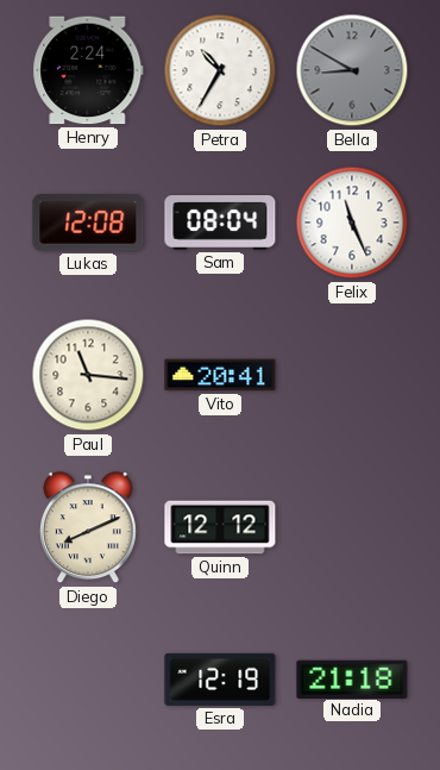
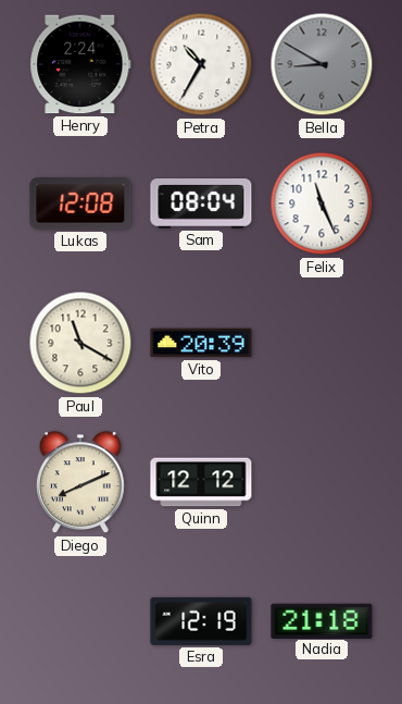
Paul: 11:16 -> 11:20
Vito: 20:41 -> 20:39
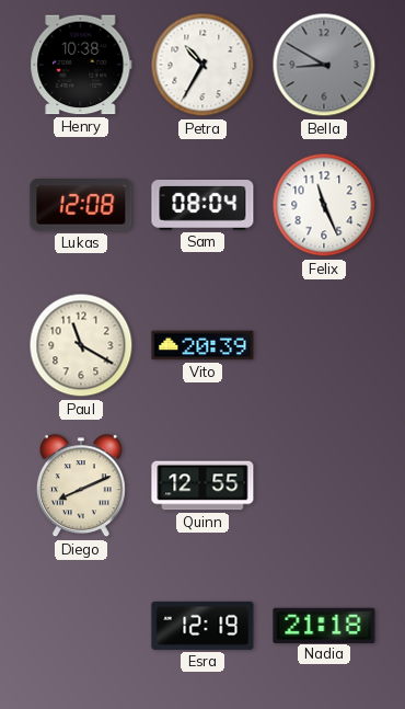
Henry: 2:24 -> 10:38
Quinn: 12:12 -> 12:55
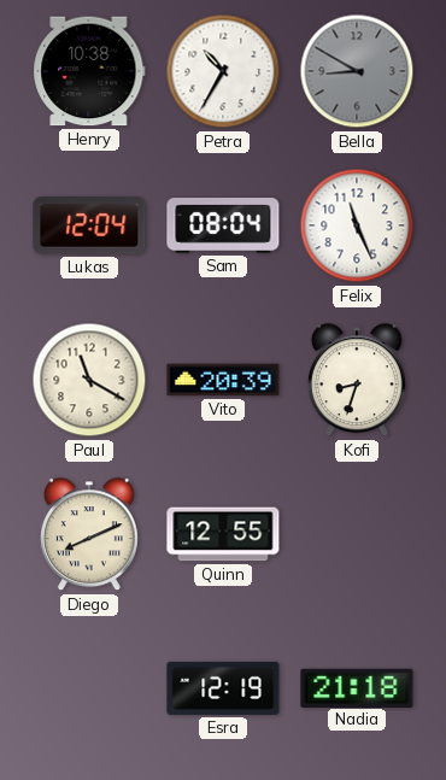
Lukas: 12:08 -> 12:04
Kofi: none -> 8:33
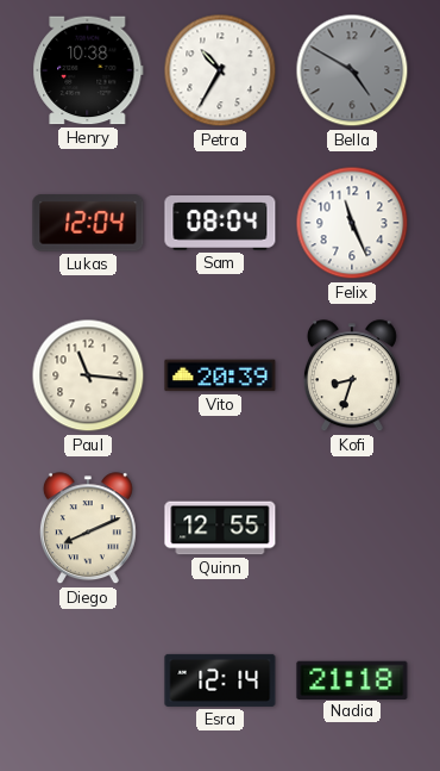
Bella: 8:50 -> 4:50
Paul: 11:20 -> 11:16
Esra: 12:19 -> 12:14
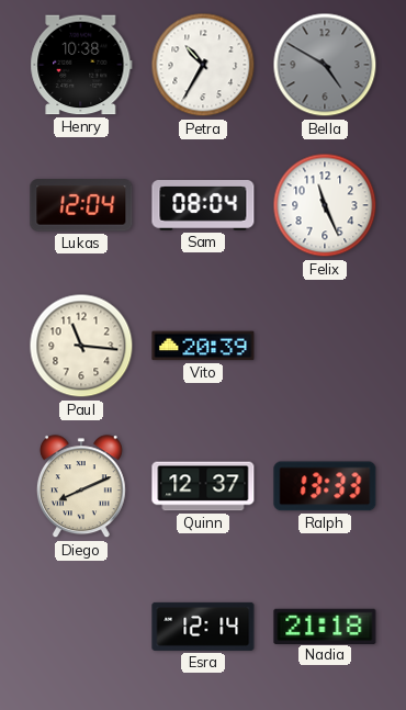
Kofi: 8:33 -> none
Quinn: 12:55 -> 12:37
Ralph: none -> 13:33
